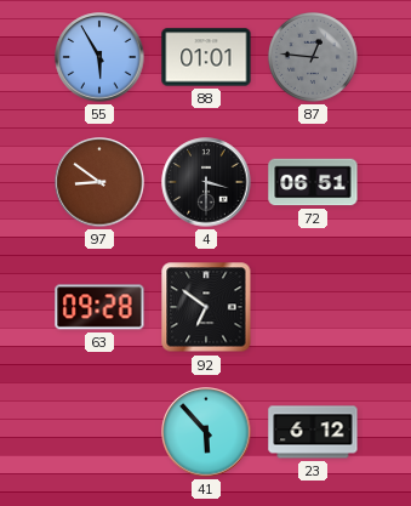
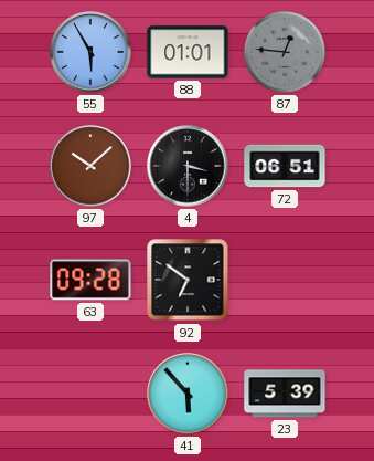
97: 8:51 -> 10:08
23: 6:12 -> 5:39
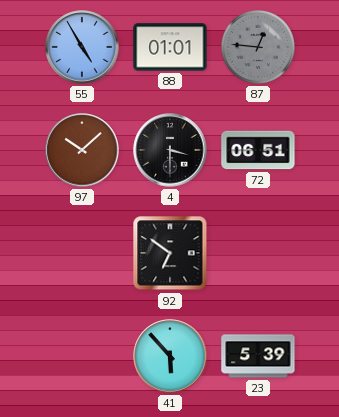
55: 5:55 -> 4:55
63: 09:28 -> none
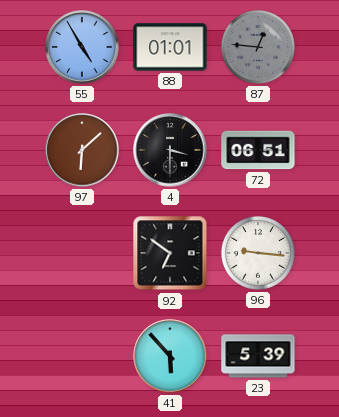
97: 10:08 -> 6:08
96: none -> 9:16
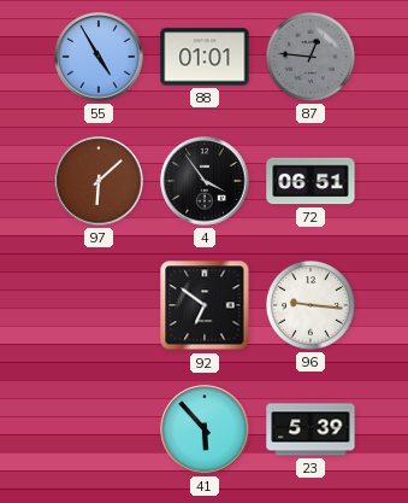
4: 3:30 -> 3:54
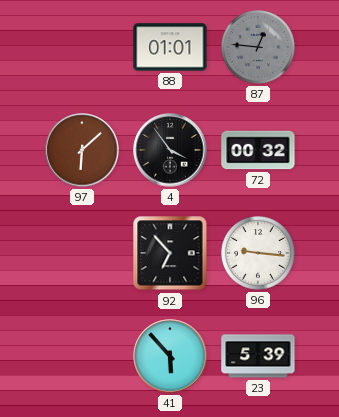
55: 4:55 -> none
72: 06:51 -> 00:32
92: 6:51 -> 6:53
